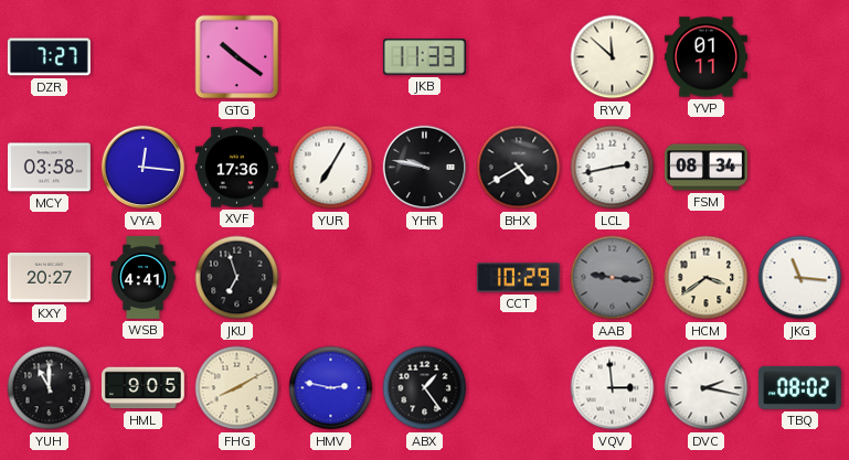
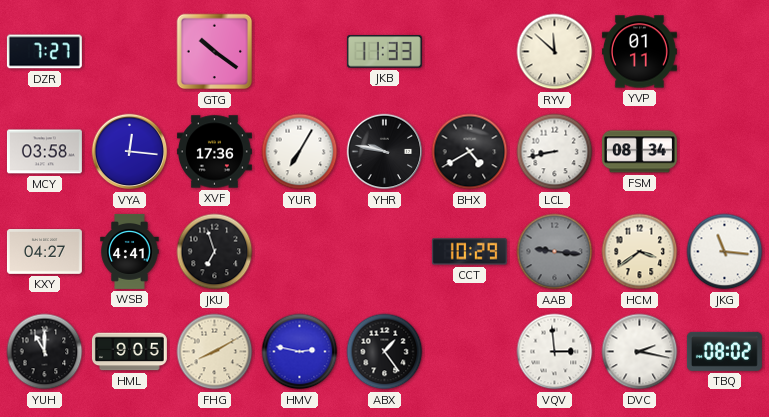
LCL: 2:43 -> 8:43
KXY: 20:27 -> 04:27
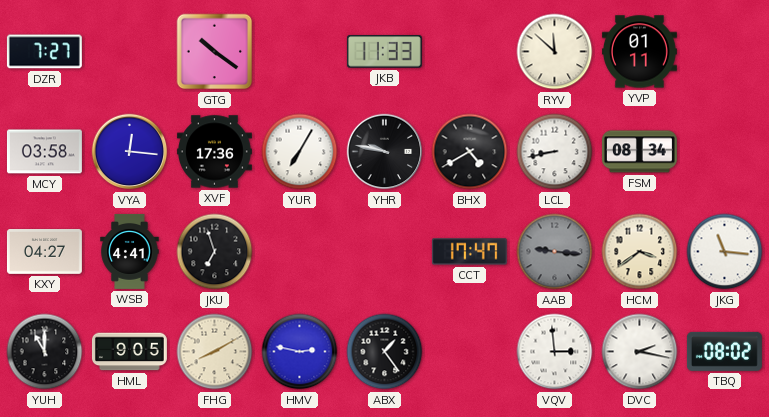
CCT: 10:29 -> 17:47
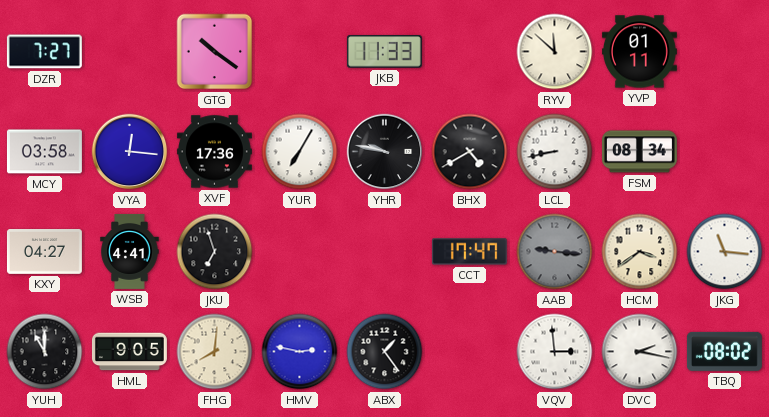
FHG: 8:10 -> 8:01
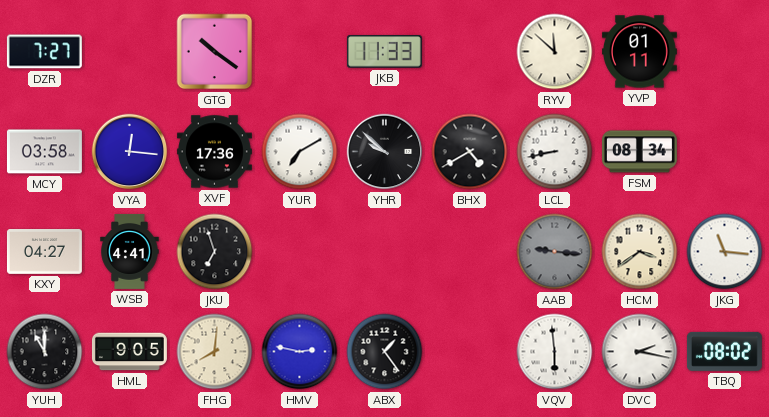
YUR: 7:05 -> 7:10
YHR: 9:47 -> 9:52
CCT: 17:47 -> none
VQV: 2:59 -> 5:59
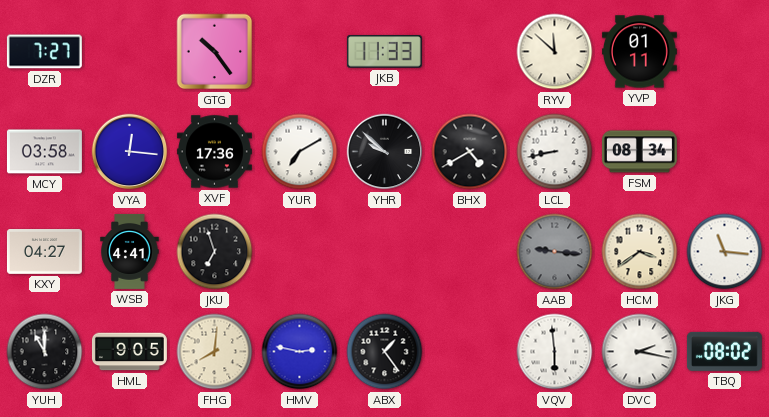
GTG: 10:21 -> 10:24
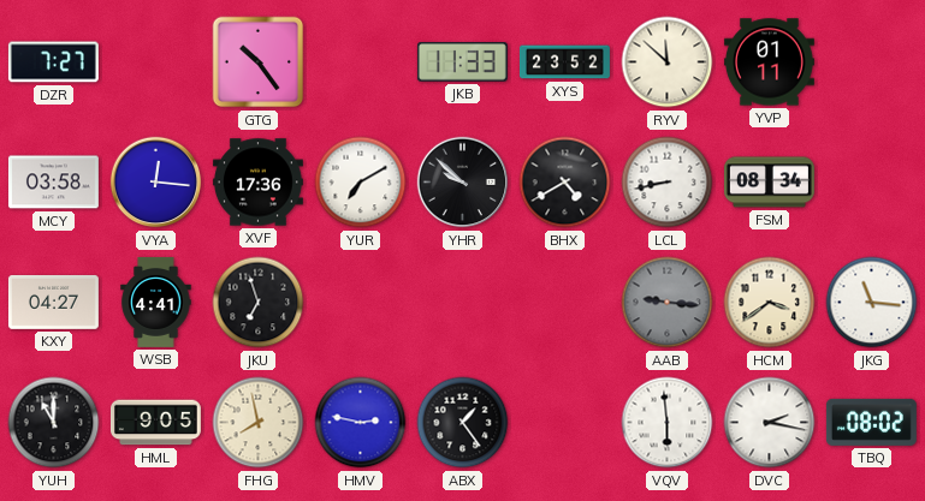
XYS: none -> 23:52
FHG: 8:01 -> 7:58
